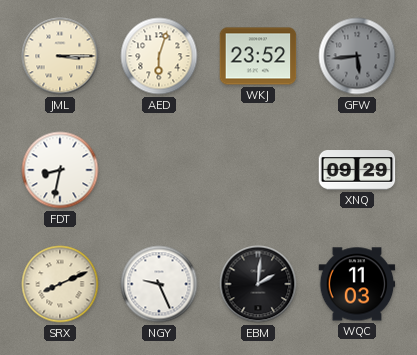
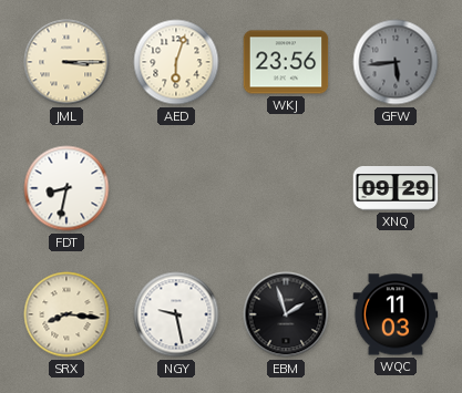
WKJ: 23:52 -> 23:56
SRX: 8:11 -> 8:16
NGY: 9:26 -> 9:28
EBM: 2:01 -> 1:57
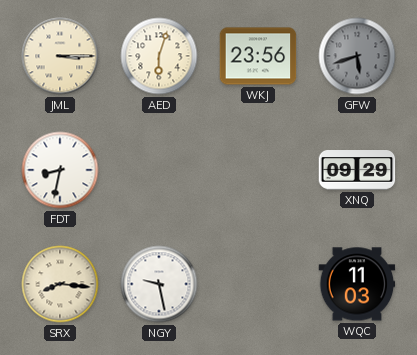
GFW: 5:44 -> 5:42
EBM: 1:57 -> none
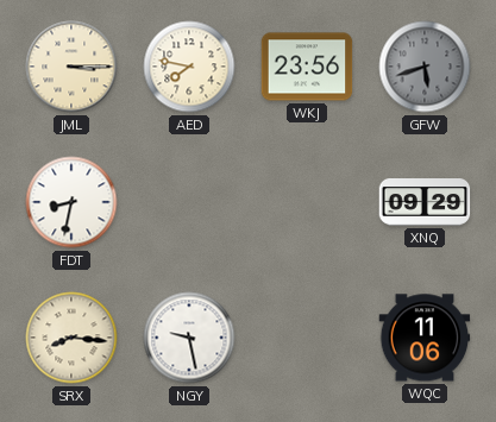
AED: 6:03 -> 7:47
WQC: 11:03 -> 11:06
